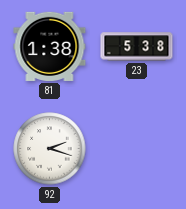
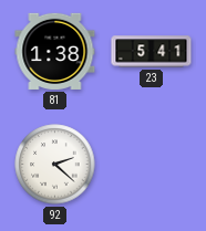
23: 5:38 -> 5:41
92: 2:18 -> 2:22
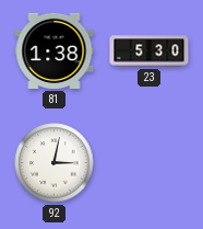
23: 5:41 -> 5:30
92: 2:22 -> 3:02
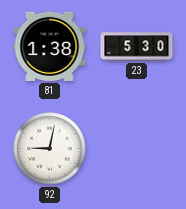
92: 3:02 -> 9:02
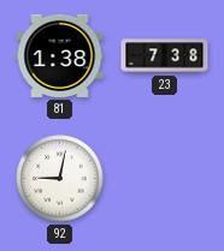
23: 5:30 -> 7:38
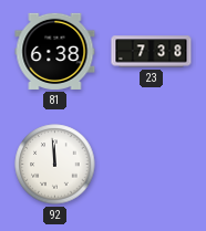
81: 1:38 -> 6:38
92: 9:02 -> 11:59
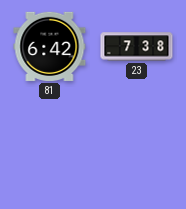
81: 6:38 -> 6:42
92: 11:59 -> none
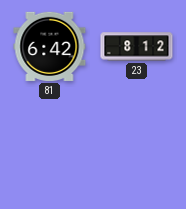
23: 7:38 -> 8:12
